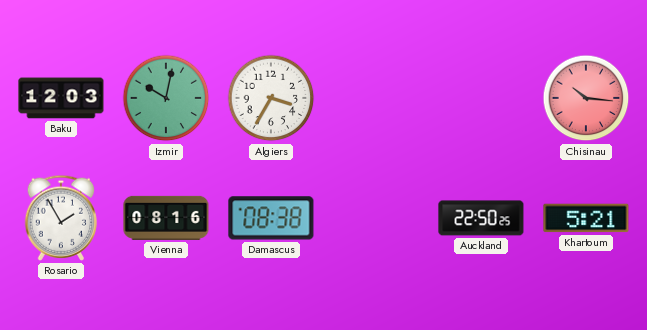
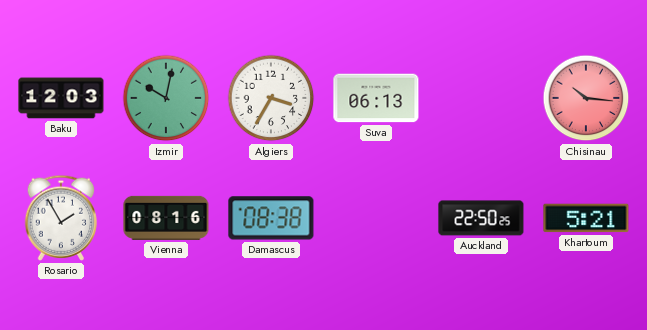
Suva: none -> 06:13
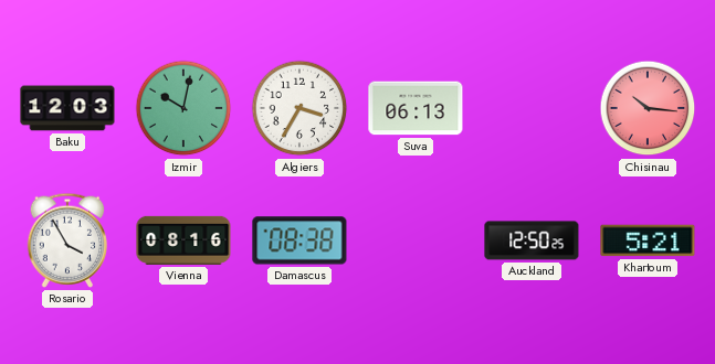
Rosario: 1:55 -> 3:55
Auckland: 22:50 -> 12:50
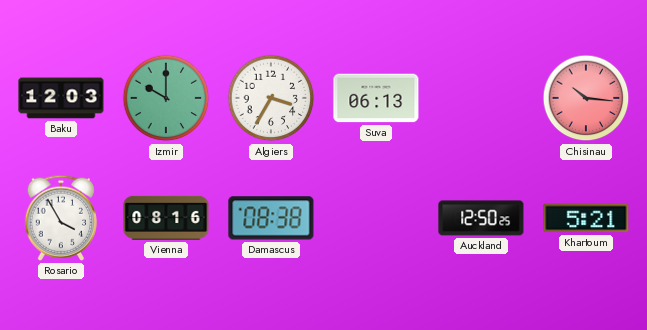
Izmir: 10:02 -> 10:00
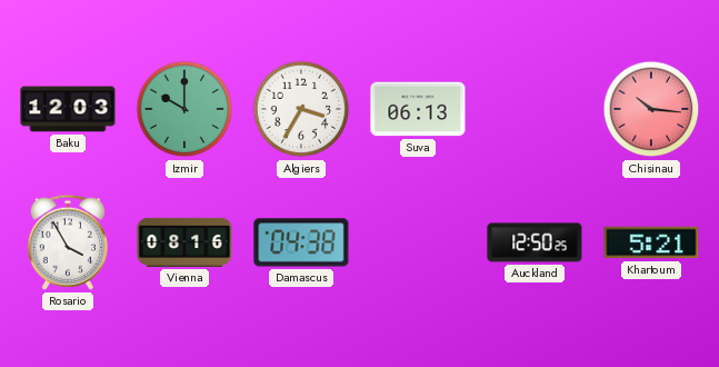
Damascus: 08:38 -> 04:38
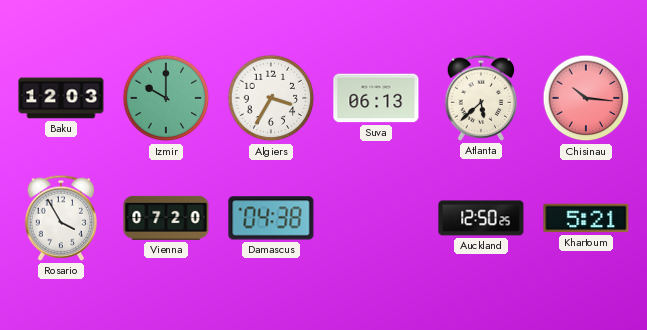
Atlanta: none -> 5:38
Vienna: 08:16 -> 07:20
